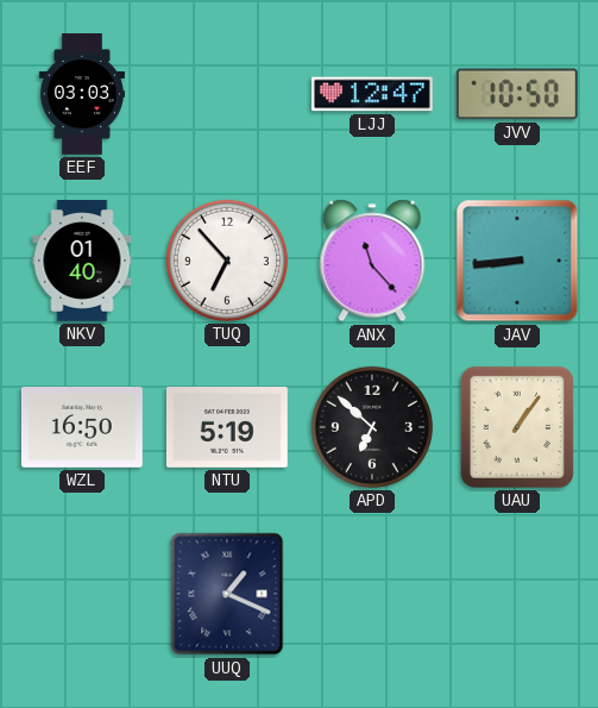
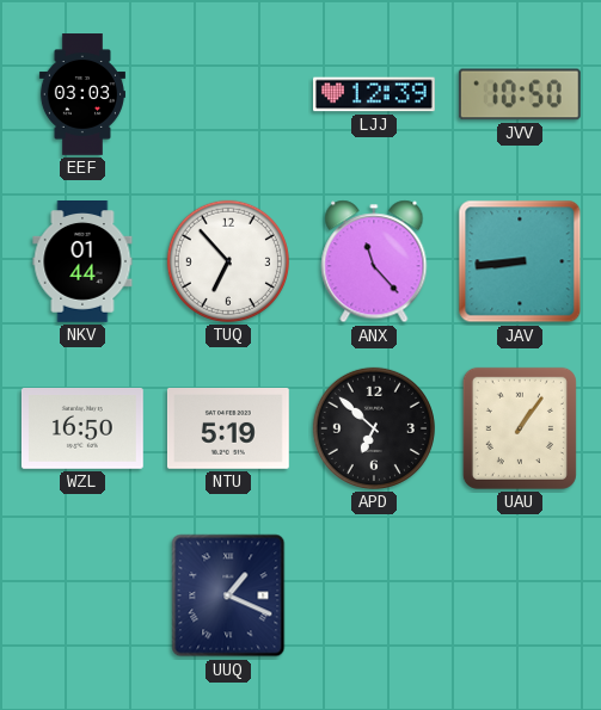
LJJ: 12:47 -> 12:39
NKV: 01:40 -> 01:44
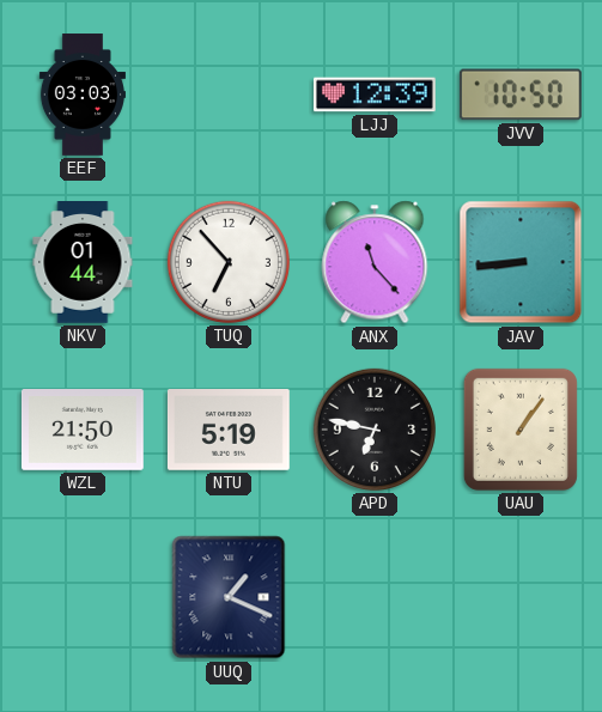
WZL: 16:50 -> 21:50
APD: 6:52 -> 6:47
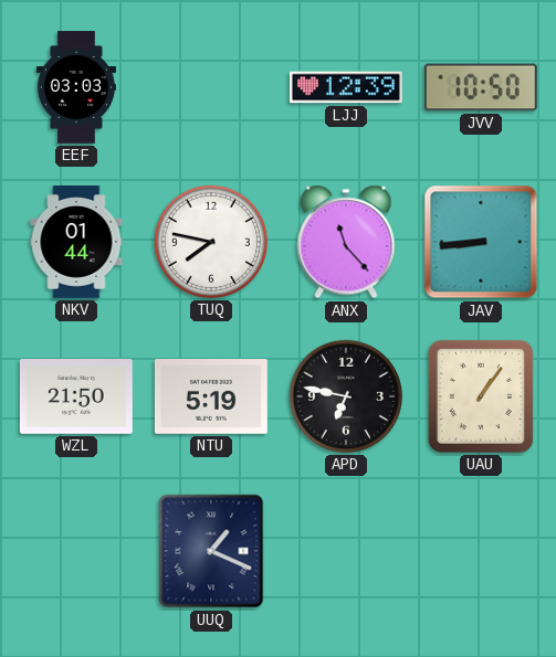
TUQ: 6:53 -> 7:47
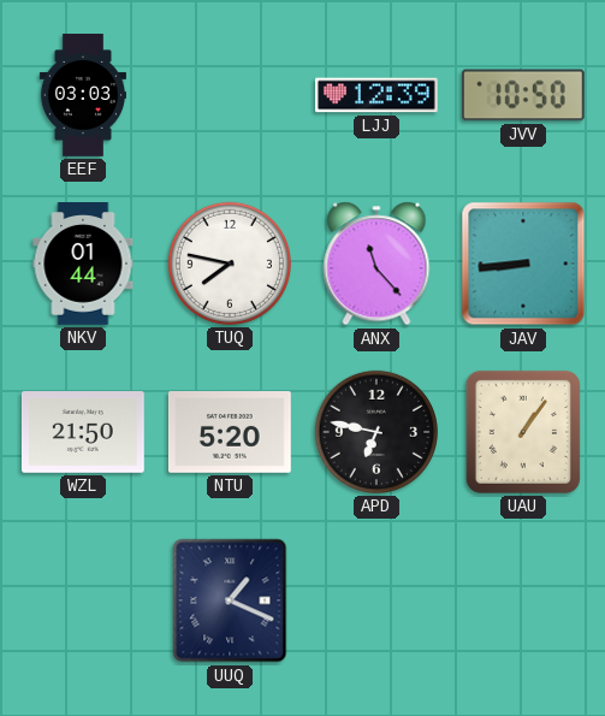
NTU: 5:19 -> 5:20
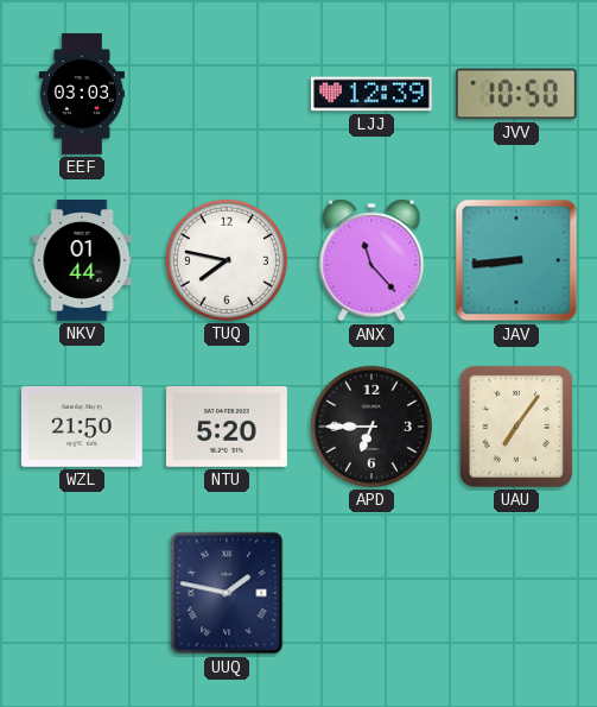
APD: 6:47 -> 6:45
UAU: 1:06 -> 7:06
UUQ: 1:19 -> 1:47
